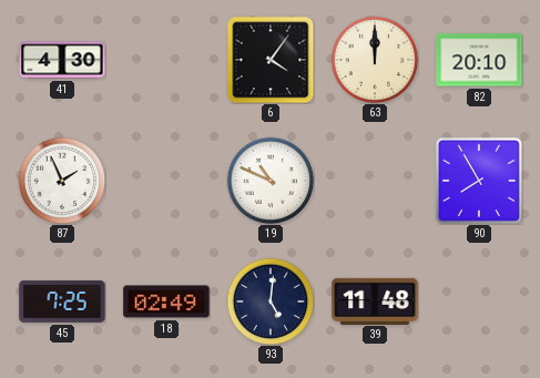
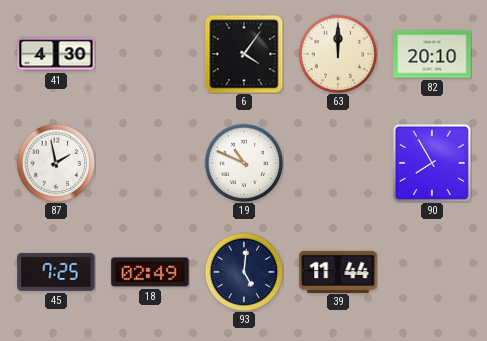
87: 1:56 -> 1:58
39: 11:48 -> 11:44
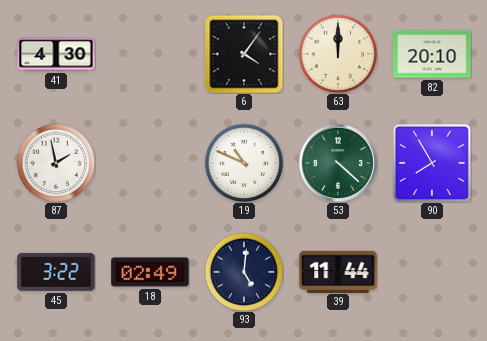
53: none -> 4:22
45: 7:25 -> 3:22
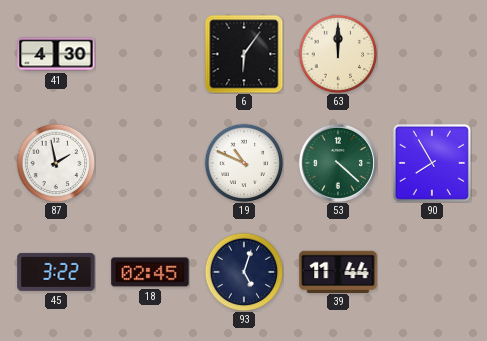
6: 4:06 -> 6:06
82: 20:10 -> none
18: 02:49 -> 02:45
93: 5:01 -> 5:03
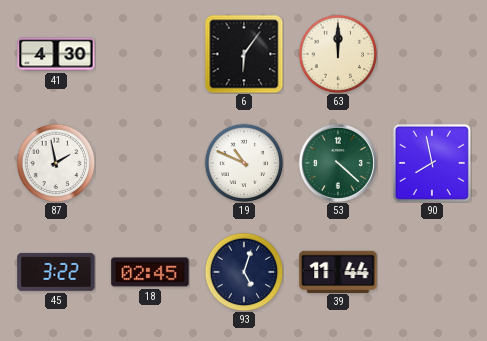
90: 7:55 -> 7:58
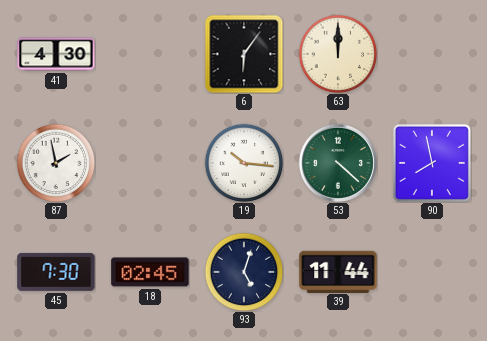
19: 10:49 -> 10:16
45: 3:22 -> 7:30
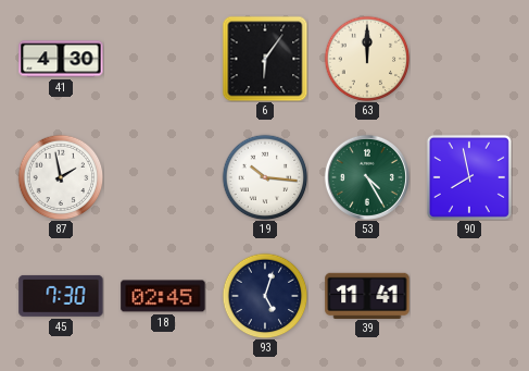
53: 4:22 -> 4:25
39: 11:44 -> 11:41
